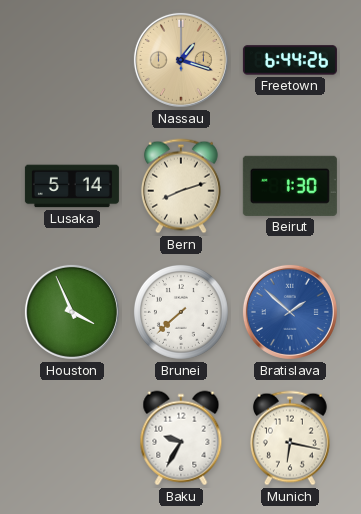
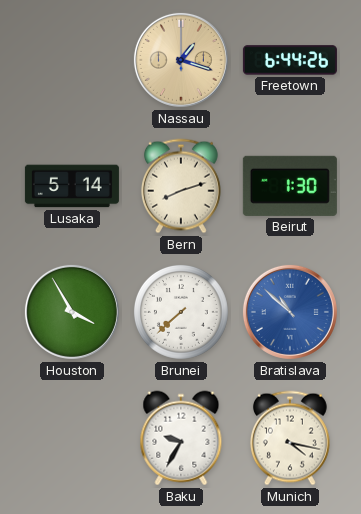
Houston: 3:56 -> 3:55
Bratislava: 1:52 -> 10:52
Munich: 6:17 -> 4:17
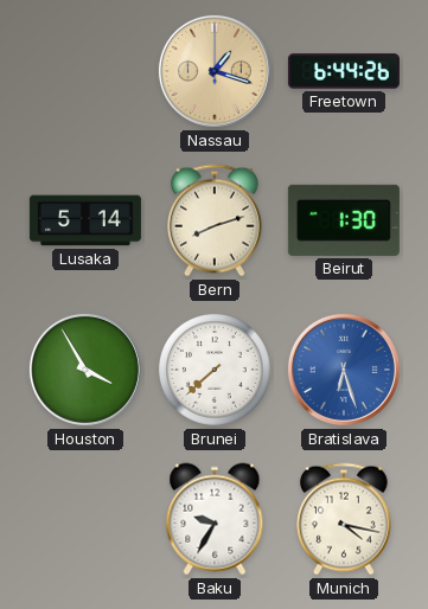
Bratislava: 10:52 -> 6:27
